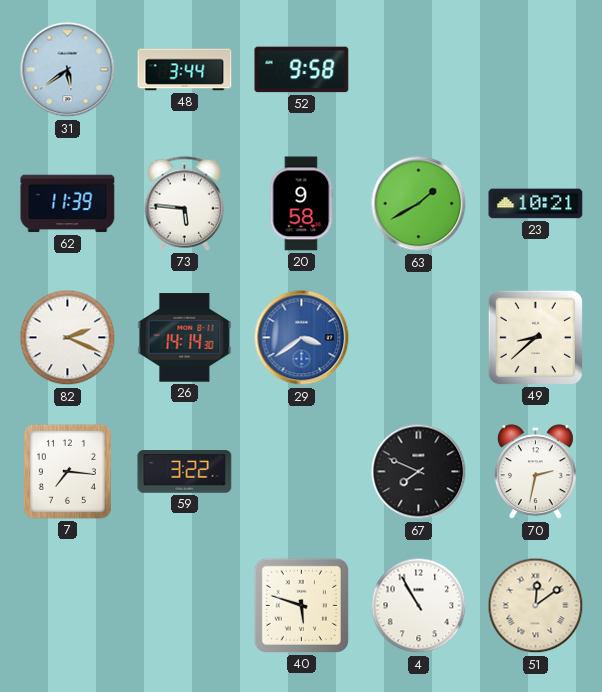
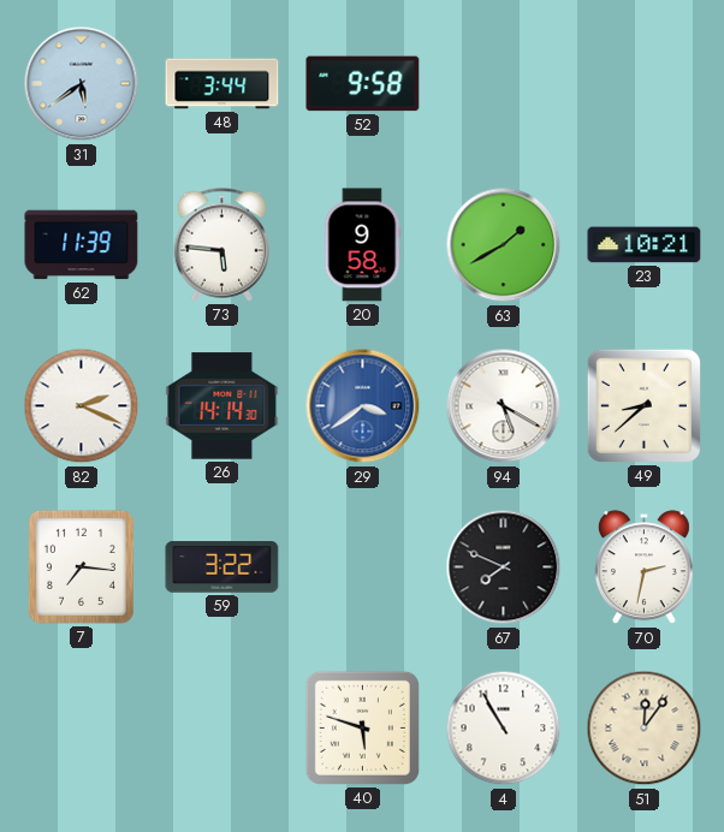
94: none -> 5:20
51: 12:09 -> 12:06
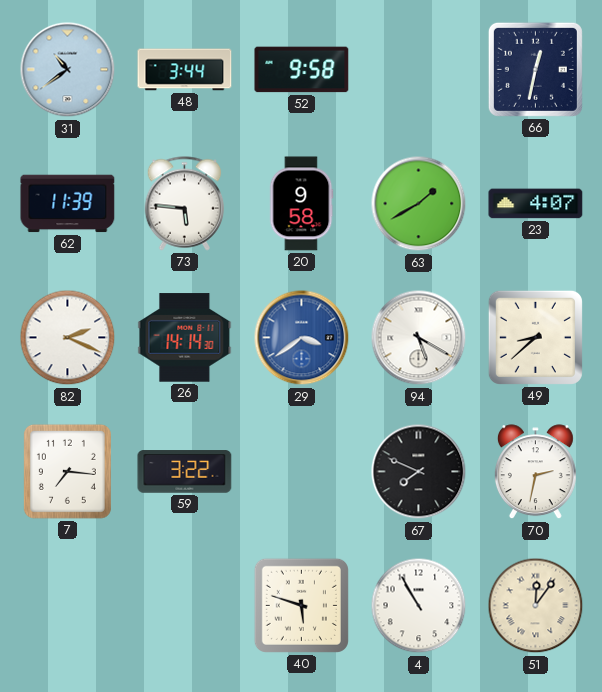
31: 5:39 -> 10:39
66: none -> 12:32
23: 10:21 -> 4:07
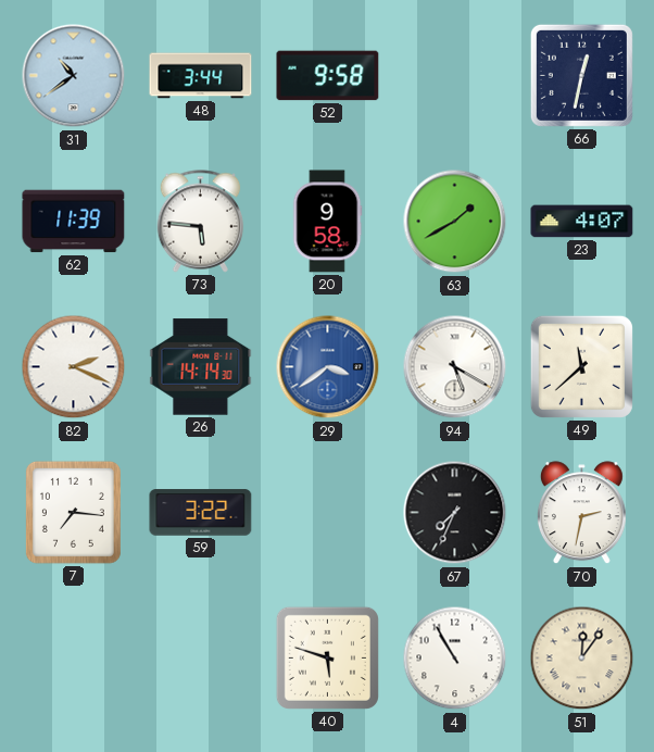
49: 8:38 -> 11:38
67: 7:49 -> 7:34
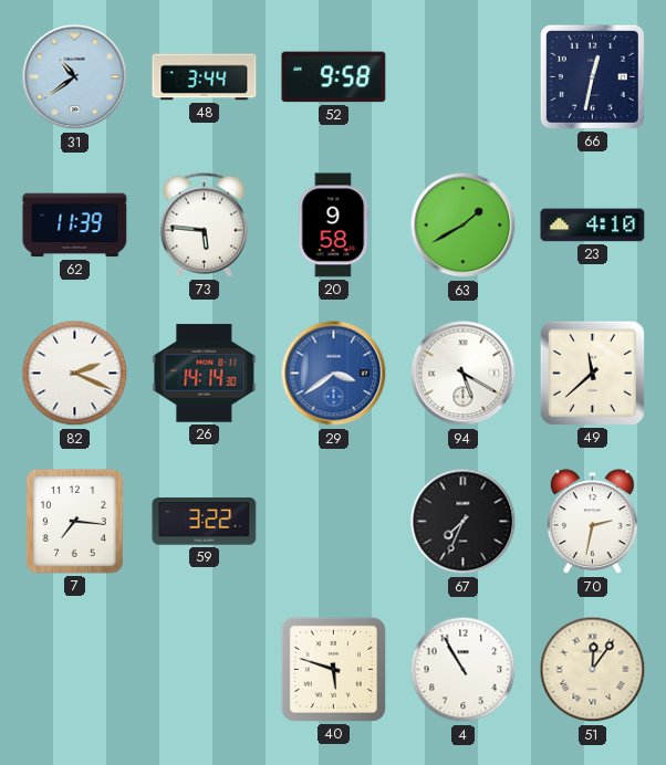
23: 4:07 -> 4:10
